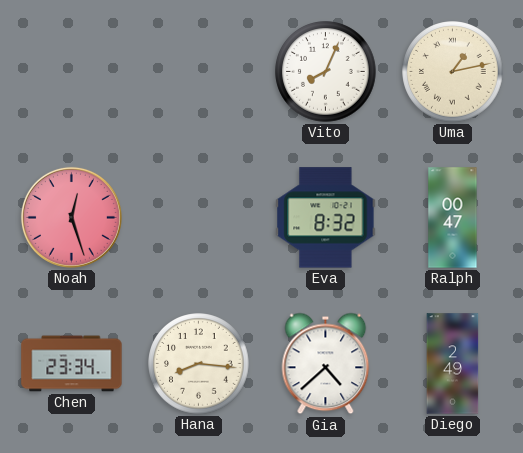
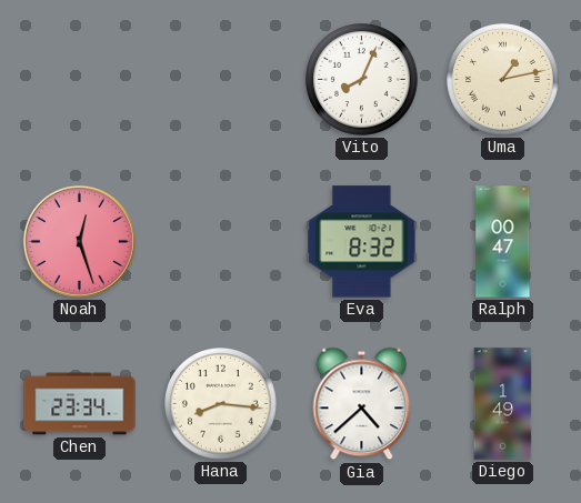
Diego: 2:49 -> 1:49
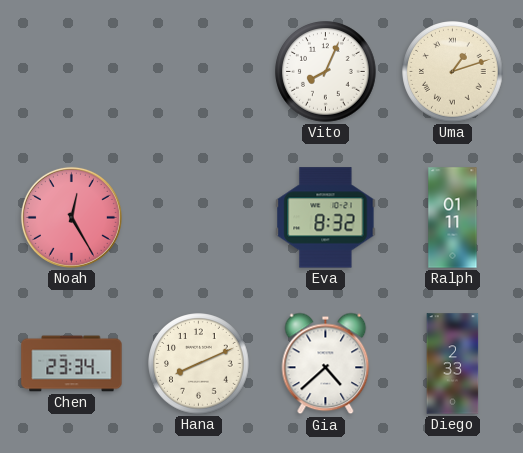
Uma: 1:13 -> 1:12
Noah: 12:27 -> 12:25
Ralph: 00:47 -> 01:11
Hana: 8:16 -> 8:11
Diego: 1:49 -> 2:33
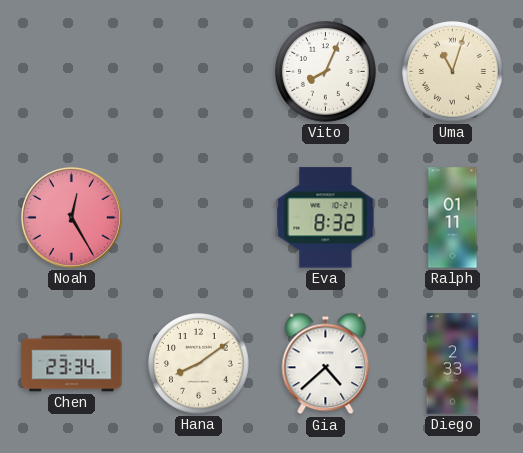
Uma: 1:12 -> 11:03
Hana: 8:11 -> 8:09
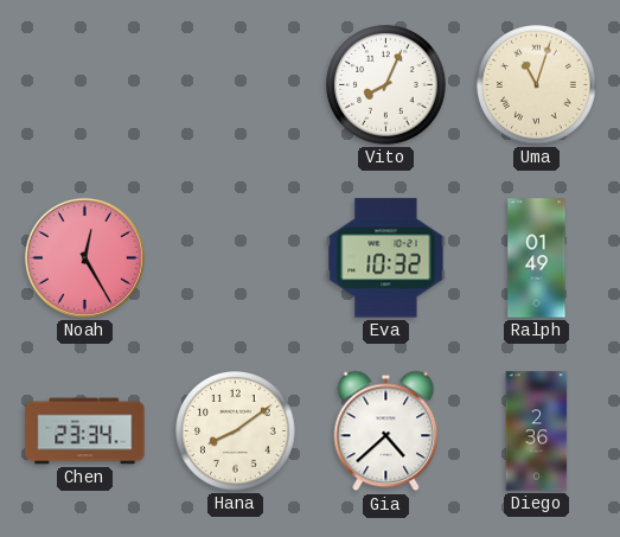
Eva: 8:32 -> 10:32
Ralph: 01:11 -> 01:49
Diego: 2:33 -> 2:36
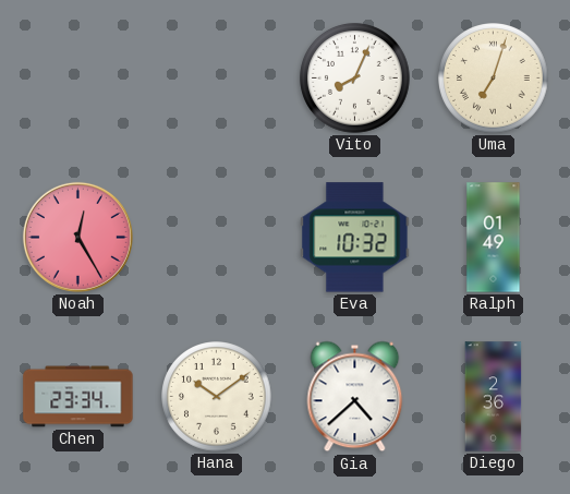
Uma: 11:03 -> 7:03
Hana: 8:09 -> 10:09
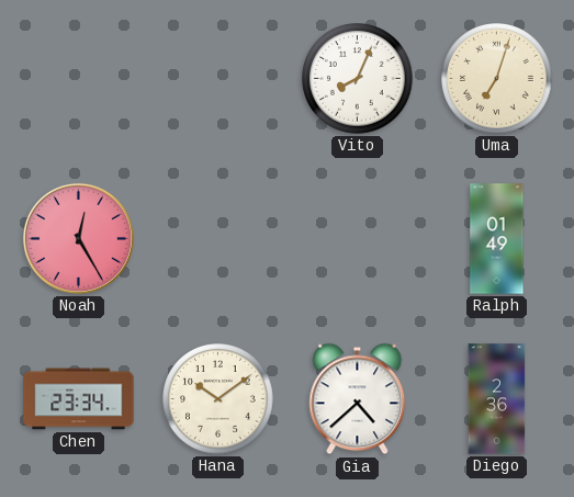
Eva: 10:32 -> none
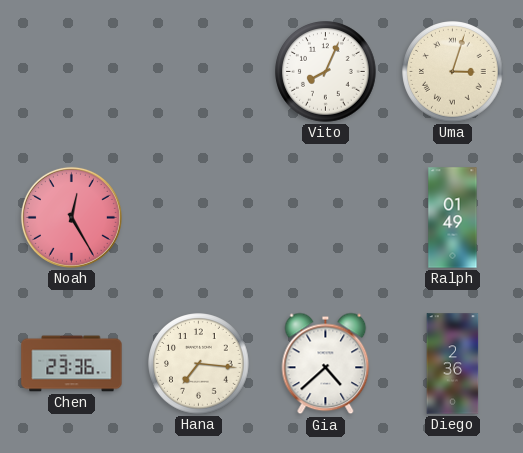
Uma: 7:03 -> 3:03
Chen: 23:34 -> 23:36
Hana: 10:09 -> 7:16
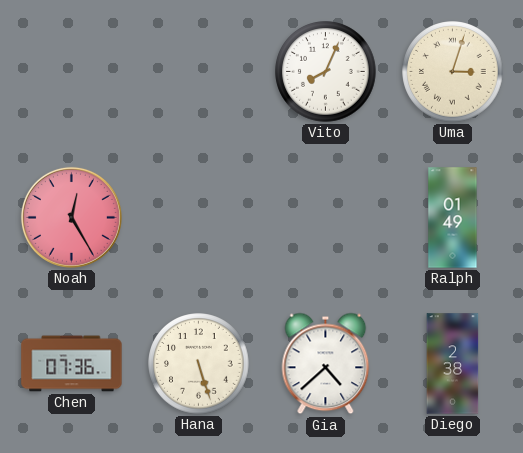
Chen: 23:36 -> 07:36
Hana: 7:16 -> 5:27
Diego: 2:36 -> 2:38
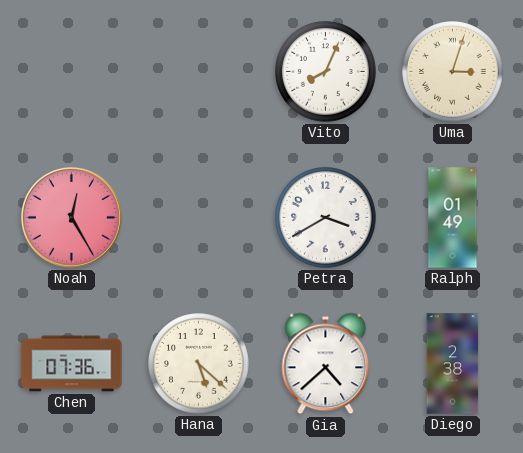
Petra: none -> 3:40
Hana: 5:27 -> 5:22
